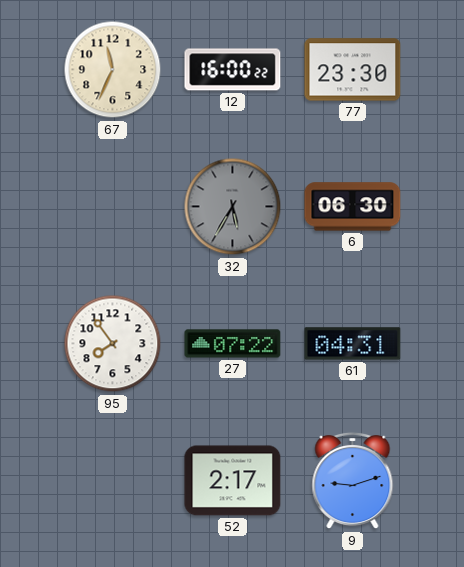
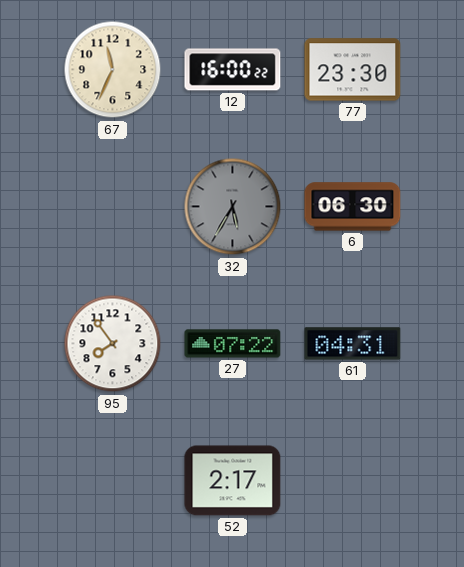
9: 9:12 -> none
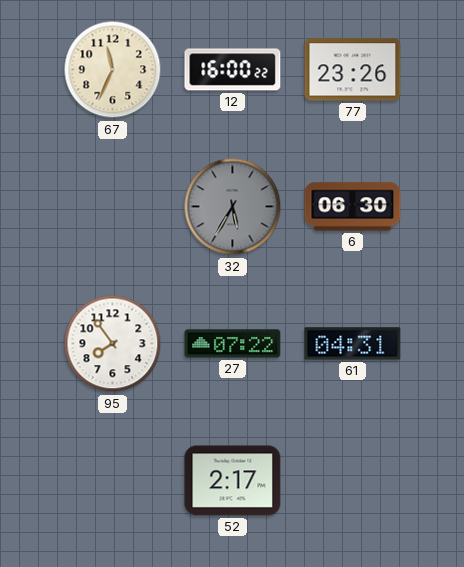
77: 23:30 -> 23:26
